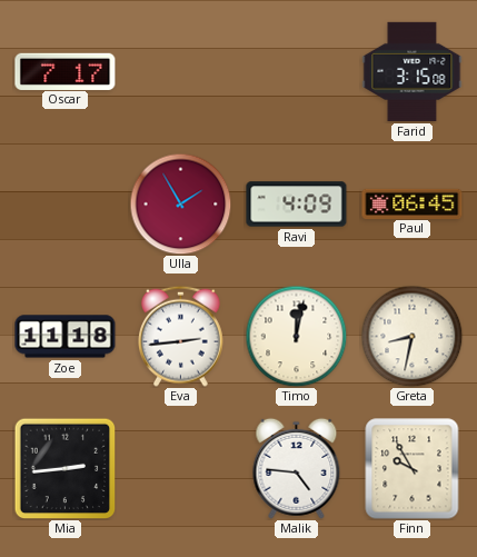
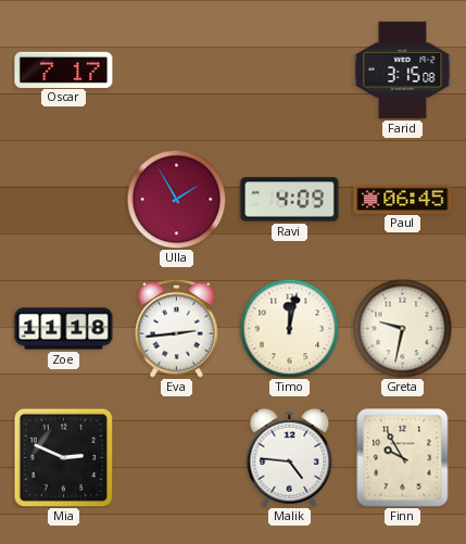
Greta: 8:32 -> 9:32
Mia: 2:44 -> 2:49
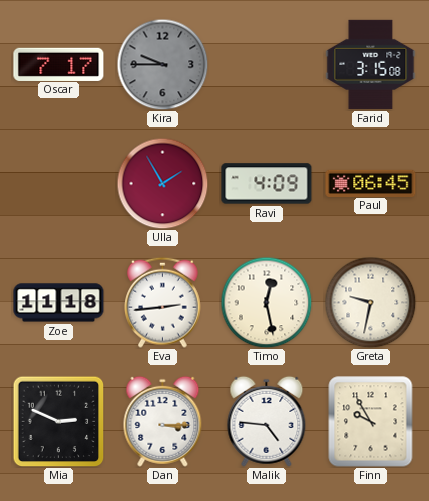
Kira: none -> 9:45
Timo: 12:02 -> 12:28
Dan: none -> 3:15
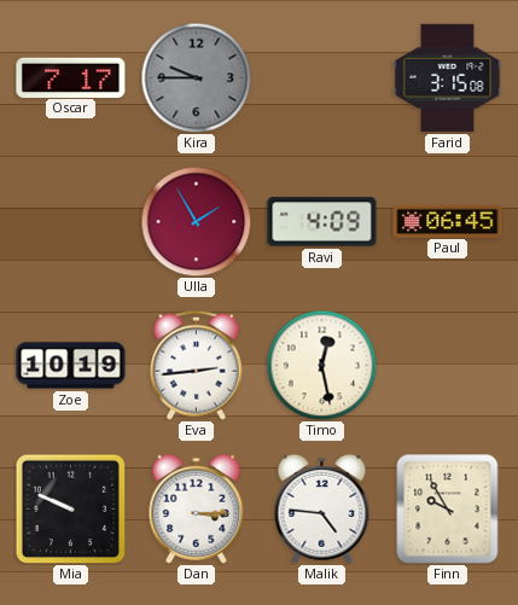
Zoe: 11:18 -> 10:19
Greta: 9:32 -> none
Mia: 2:49 -> 9:49
